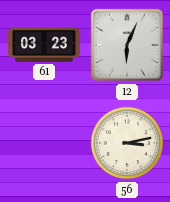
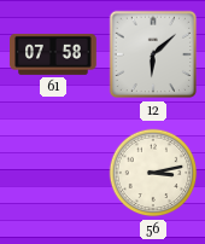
61: 03:23 -> 07:58
12: 6:04 -> 6:08
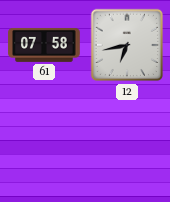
12: 6:08 -> 6:43
56: 3:13 -> none
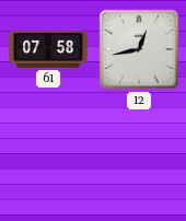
12: 6:43 -> 12:43
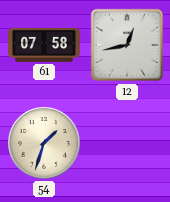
54: none -> 1:33
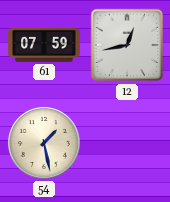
61: 07:58 -> 07:59
54: 1:33 -> 1:28
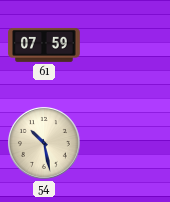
12: 12:43 -> none
54: 1:28 -> 10:28
